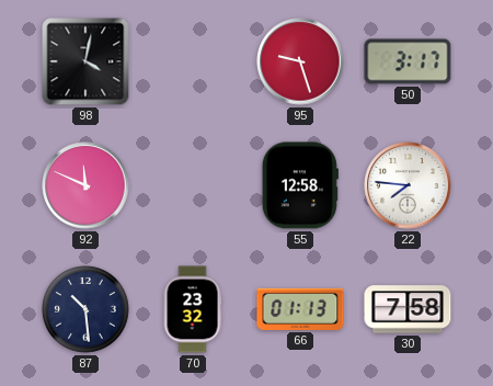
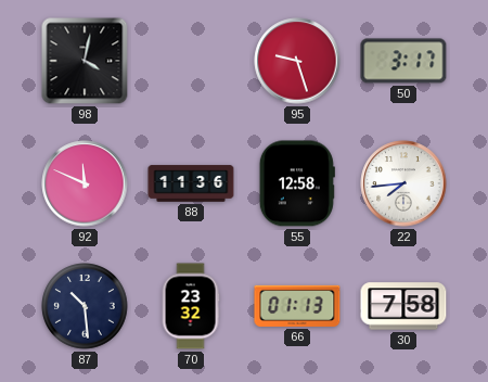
88: none -> 11:36
22: 7:46 -> 7:44
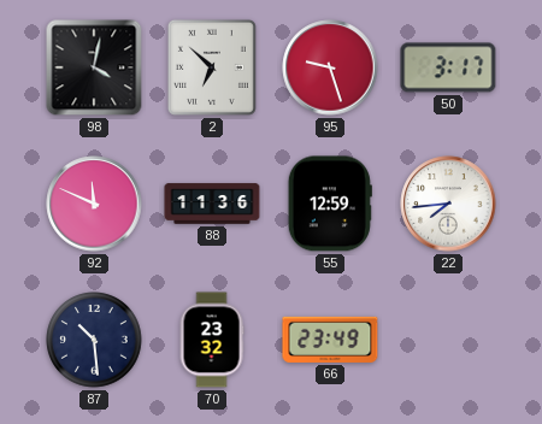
2: none -> 6:52
55: 12:58 -> 12:59
66: 01:13 -> 23:49
30: 7:58 -> none
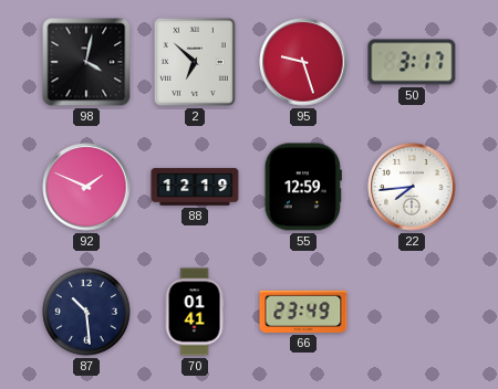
92: 11:49 -> 1:49
88: 11:36 -> 12:19
70: 23:32 -> 01:41
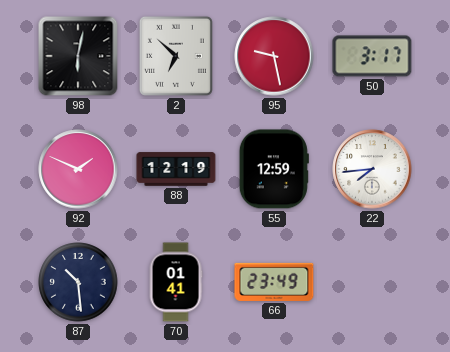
98: 4:02 -> 6:02
95: 9:27 -> 9:28
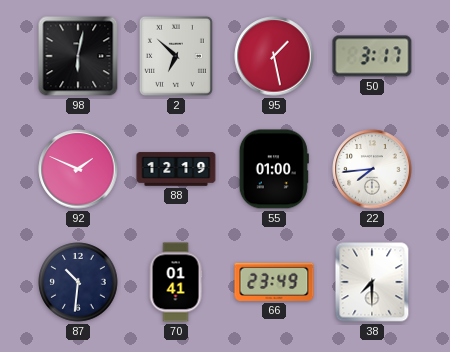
95: 9:28 -> 1:28
55: 12:59 -> 01:00
87: 10:29 -> 10:31
38: none -> 7:30
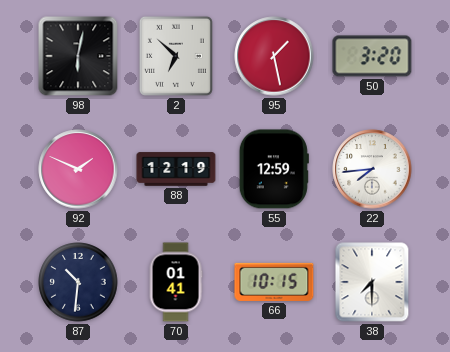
50: 3:17 -> 3:20
55: 01:00 -> 12:59
66: 23:49 -> 10:15
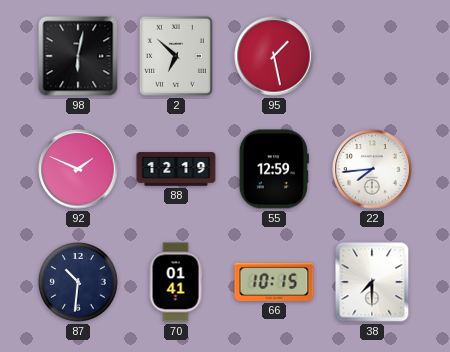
50: 3:20 -> none
